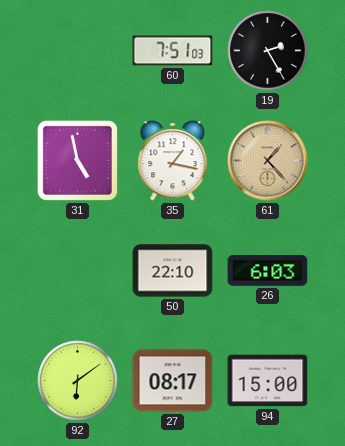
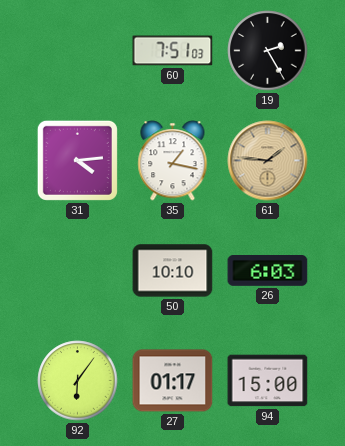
31: 4:58 -> 4:14
61: 1:23 -> 1:46
50: 22:10 -> 10:10
92: 6:09 -> 6:06
27: 08:17 -> 01:17
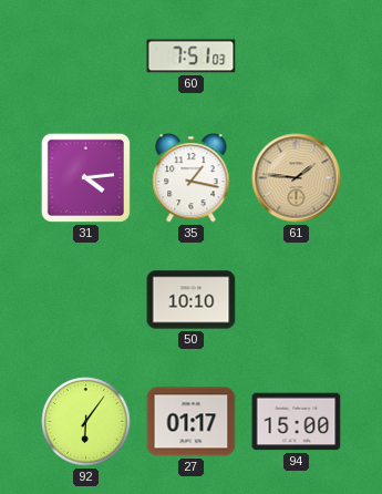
19: 2:25 -> none
26: 6:03 -> none
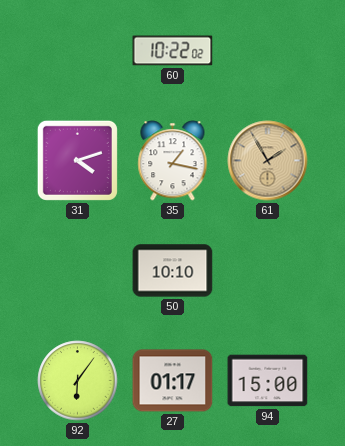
60: 7:51 -> 10:22
31: 4:14 -> 4:12
61: 1:46 -> 1:55
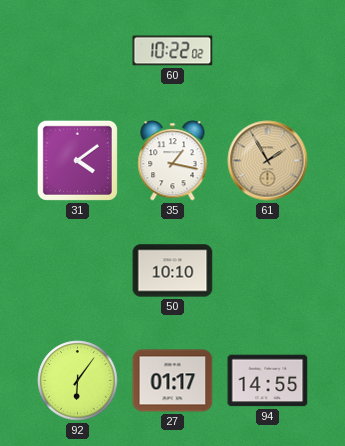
31: 4:12 -> 4:09
94: 15:00 -> 14:55
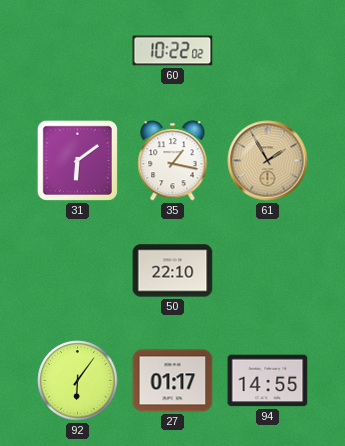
31: 4:09 -> 6:09
50: 10:10 -> 22:10
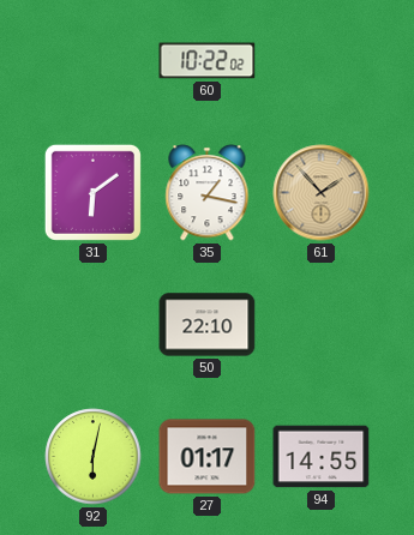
61: 1:55 -> 1:53
92: 6:06 -> 6:02
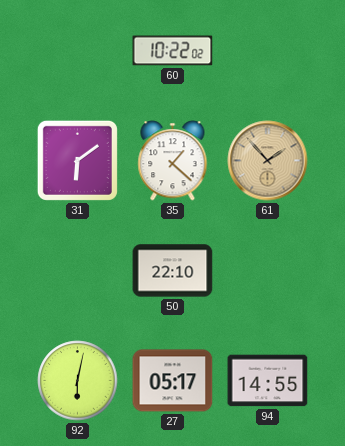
35: 1:17 -> 1:22
27: 01:17 -> 05:17
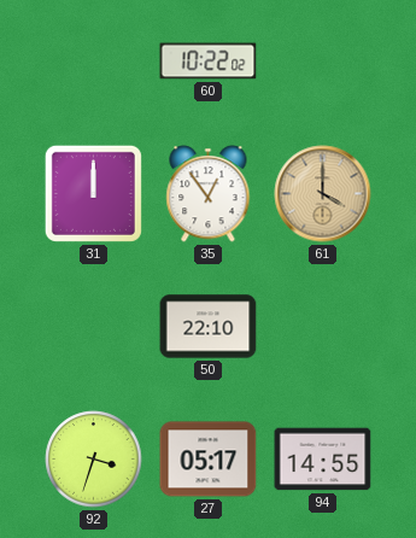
31: 6:09 -> 12:00
35: 1:22 -> 12:54
61: 1:53 -> 4:00
92: 6:02 -> 3:33
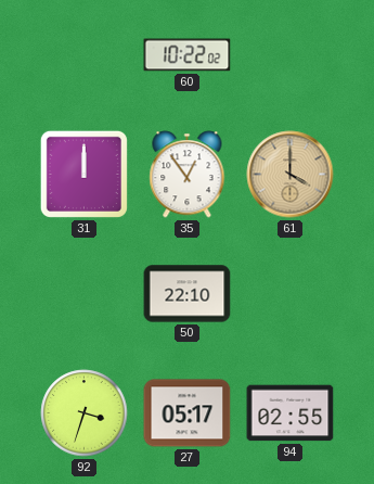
94: 14:55 -> 02:55
